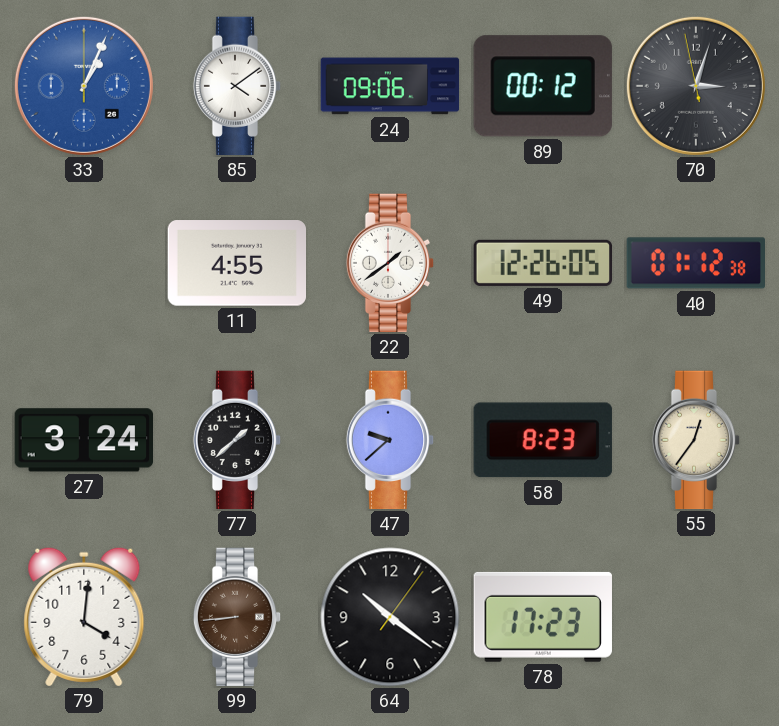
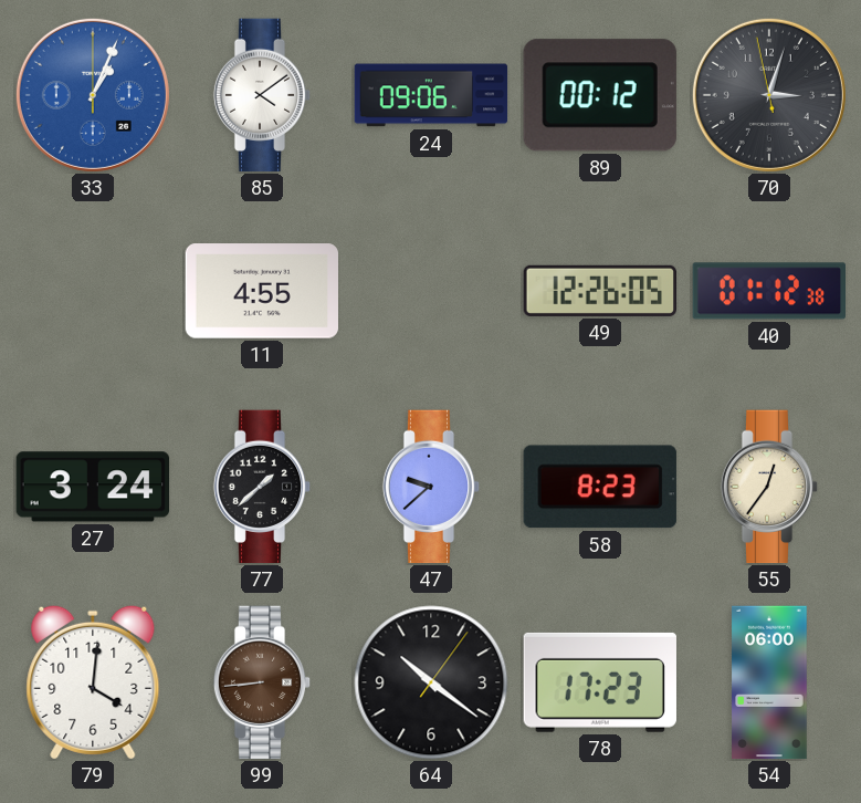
22: 1:39 -> none
54: none -> 06:00
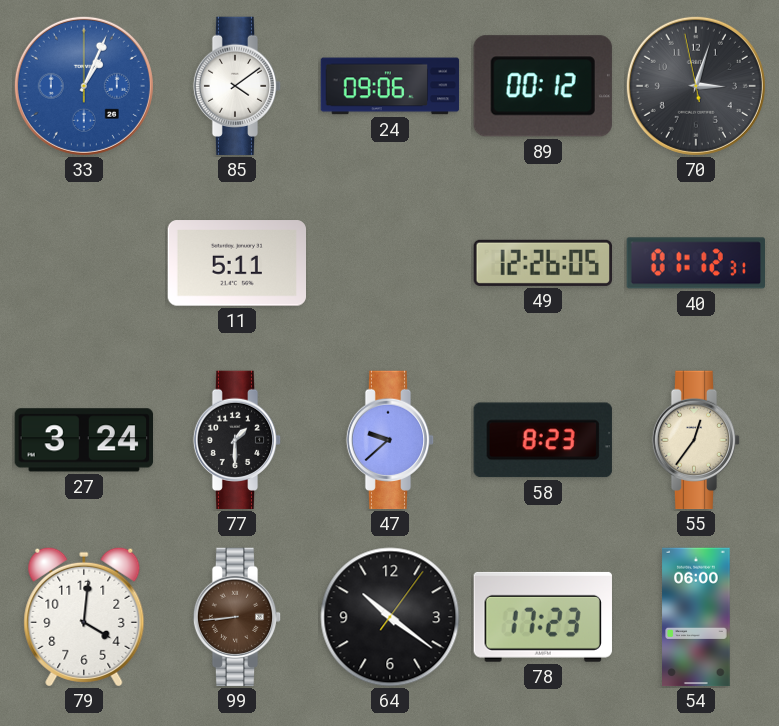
11: 4:55 -> 5:11
40: 01:12:38 -> 01:12:31
77: 1:38 -> 1:30
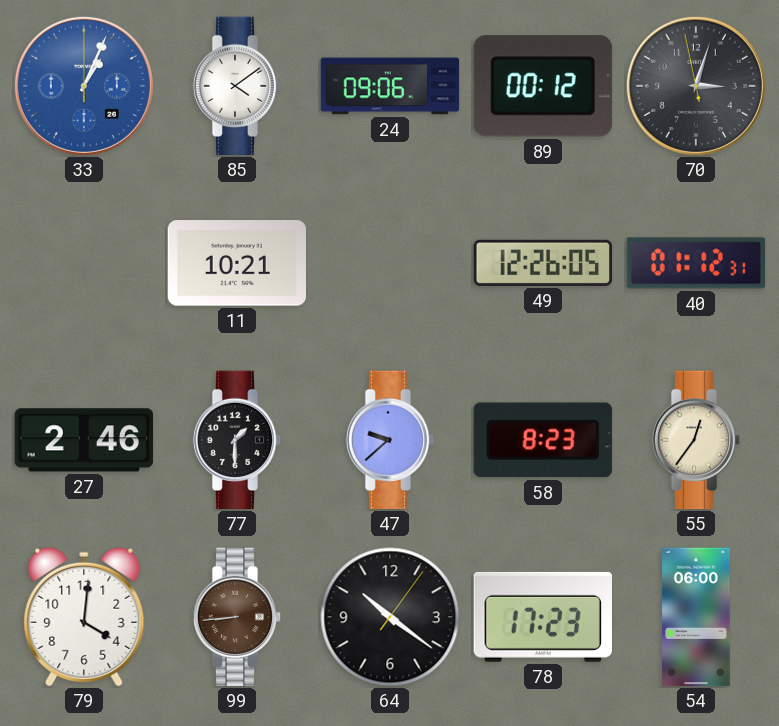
11: 5:11 -> 10:21
27: 3:24 -> 2:46
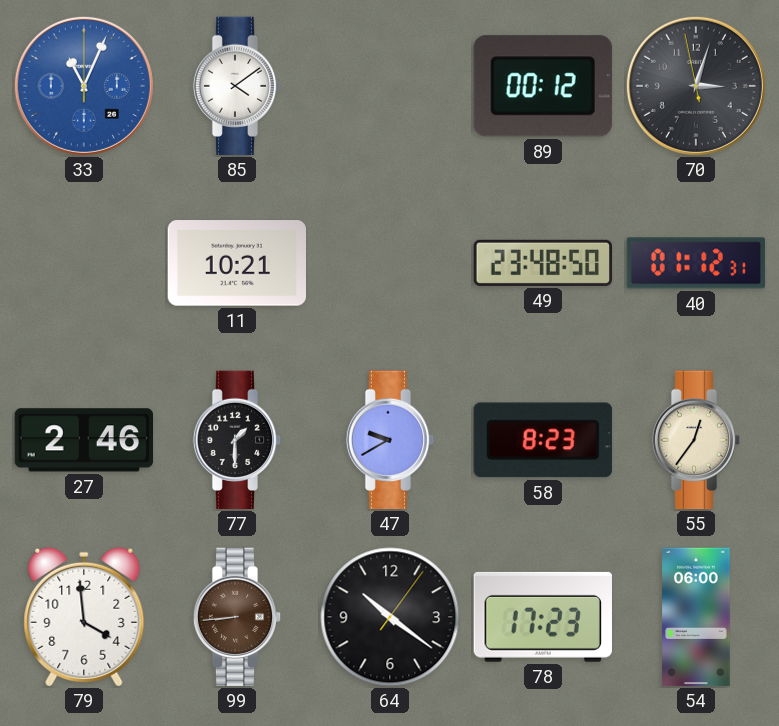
33: 1:04 -> 11:04
24: 09:06 -> none
49: 12:26 -> 23:48
47: 9:38 -> 9:40
79: 4:01 -> 3:59
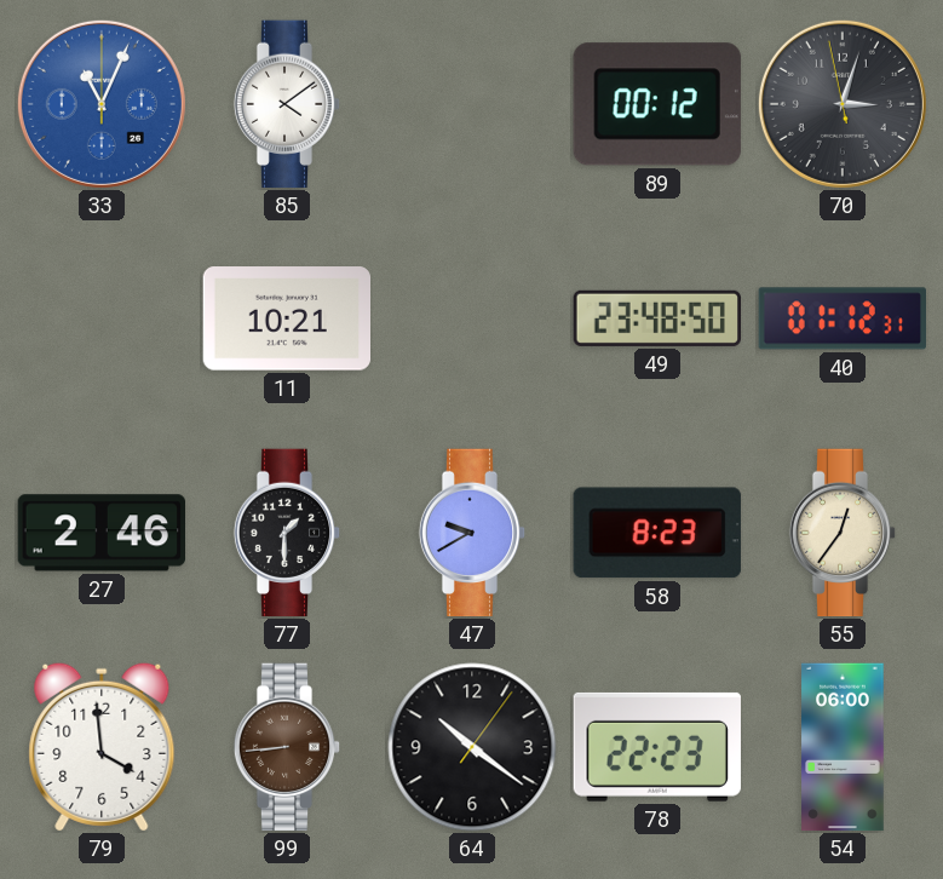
78: 17:23 -> 22:23
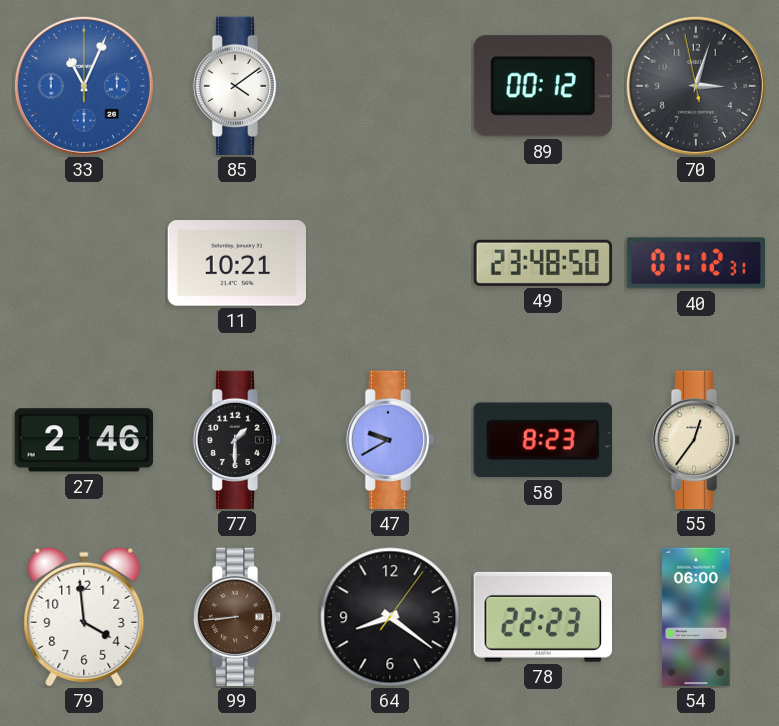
64: 10:21 -> 8:21
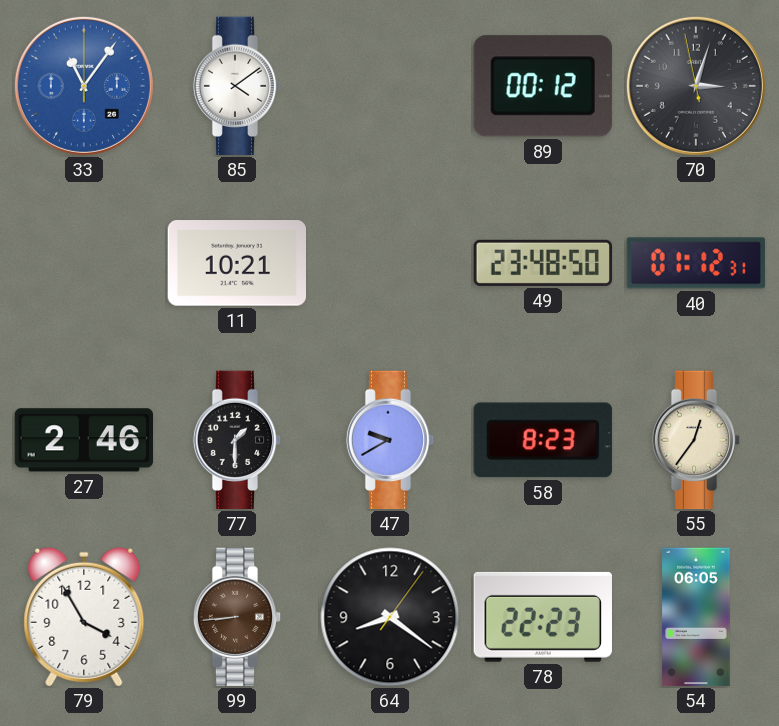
33: 11:04 -> 11:06
79: 3:59 -> 3:55
54: 06:00 -> 06:05
